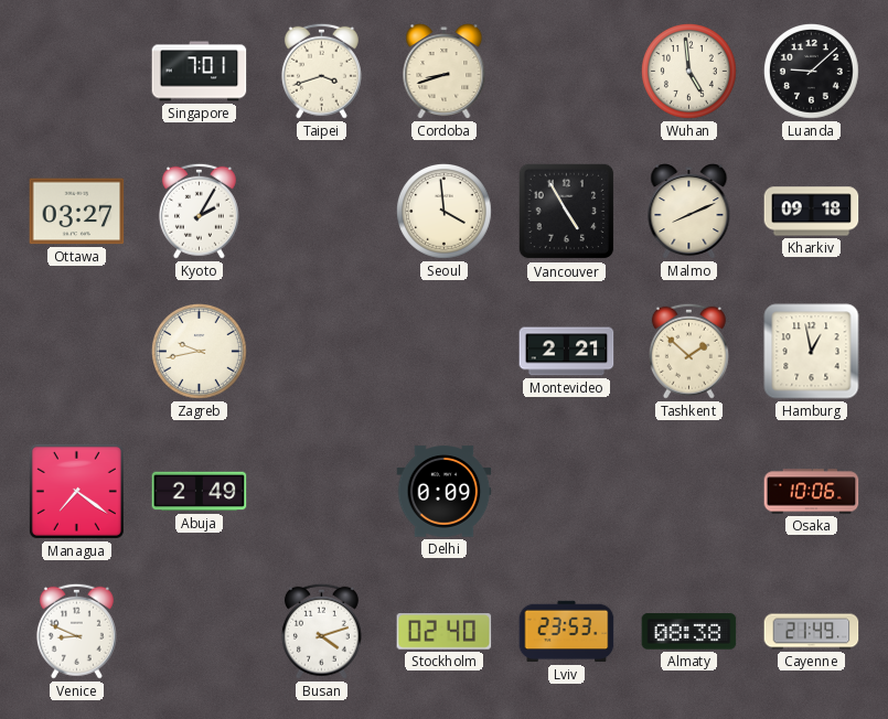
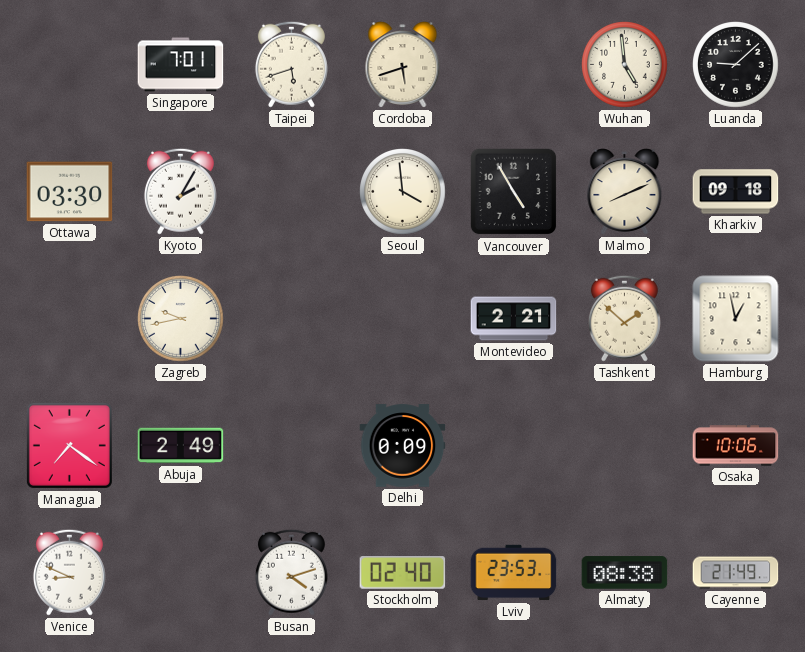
Taipei: 3:42 -> 5:42
Cordoba: 8:42 -> 5:42
Ottawa: 03:27 -> 03:30
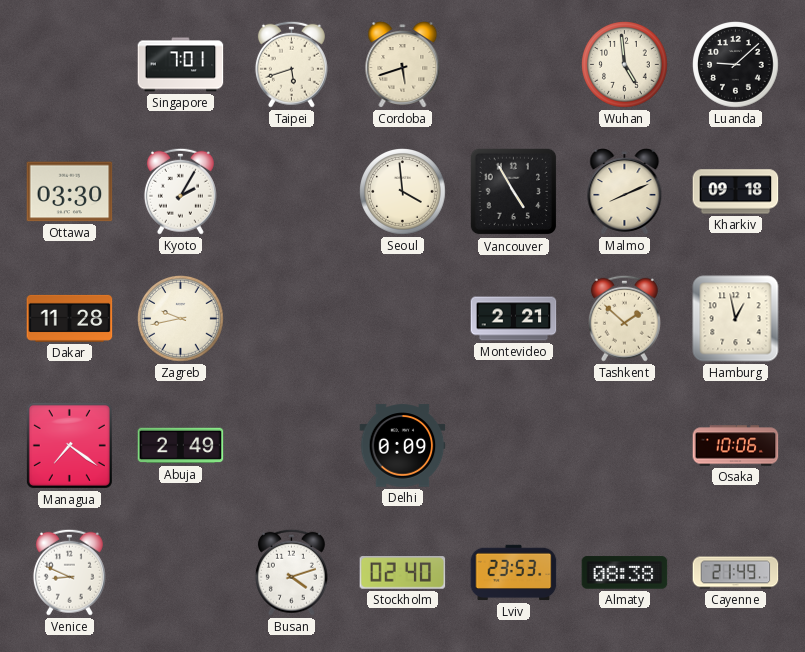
Dakar: none -> 11:28
